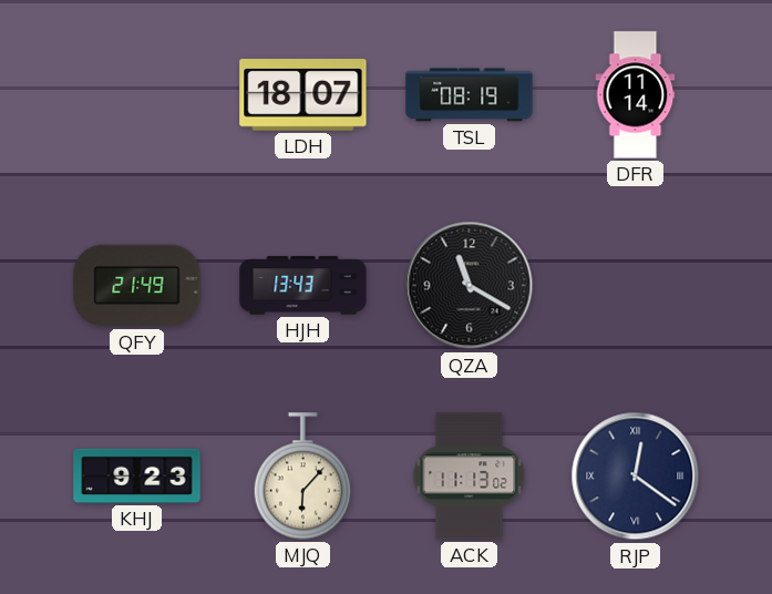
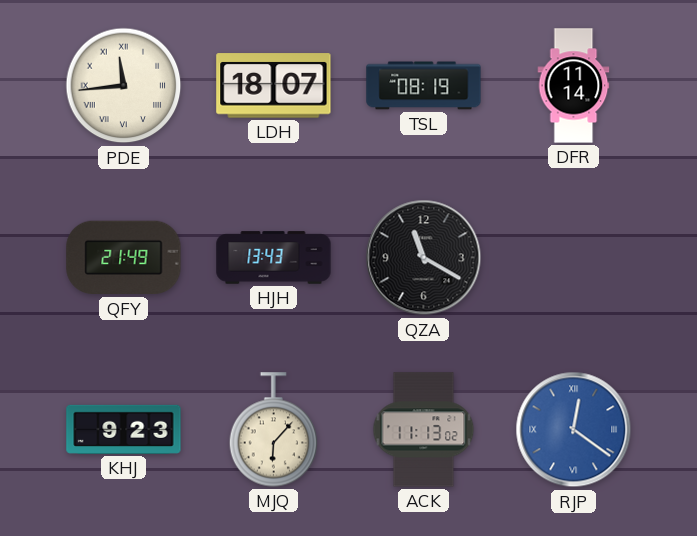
PDE: none -> 11:44
RJP dial: navy -> blue
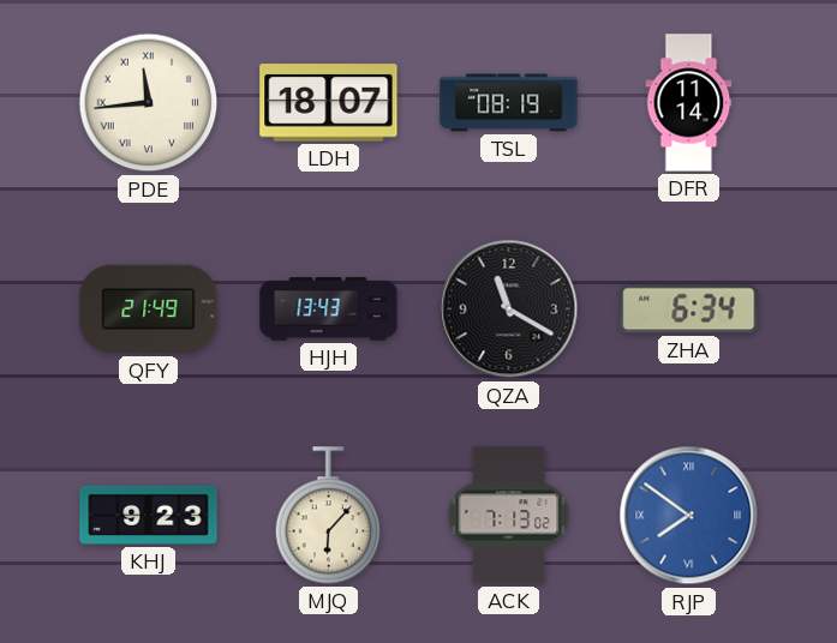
ZHA: none -> 6:34
ACK: 11:13 -> 7:13
RJP: 12:21 -> 7:51
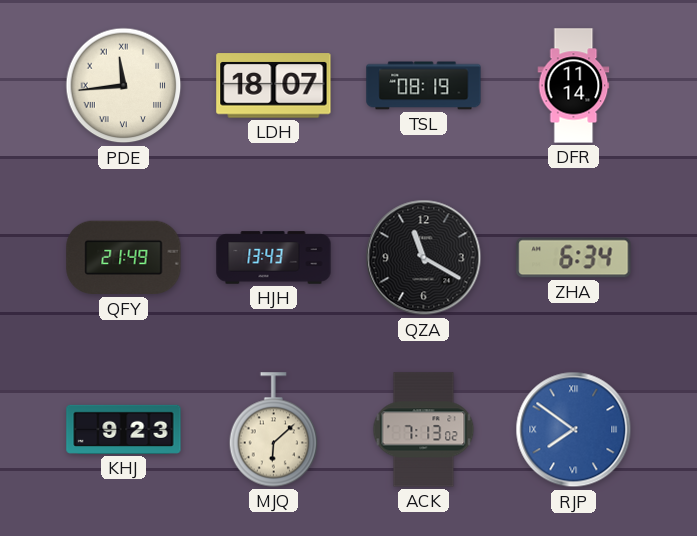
MJQ: 6:07 -> 6:08
